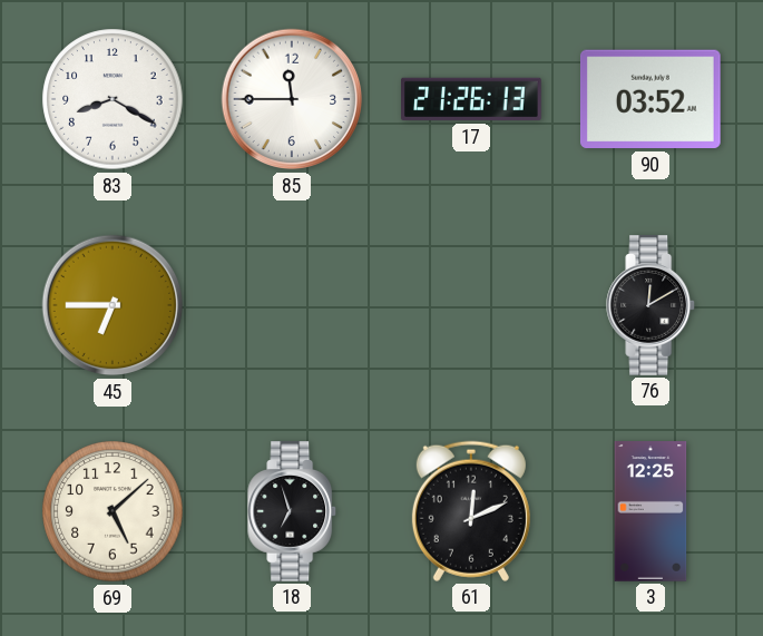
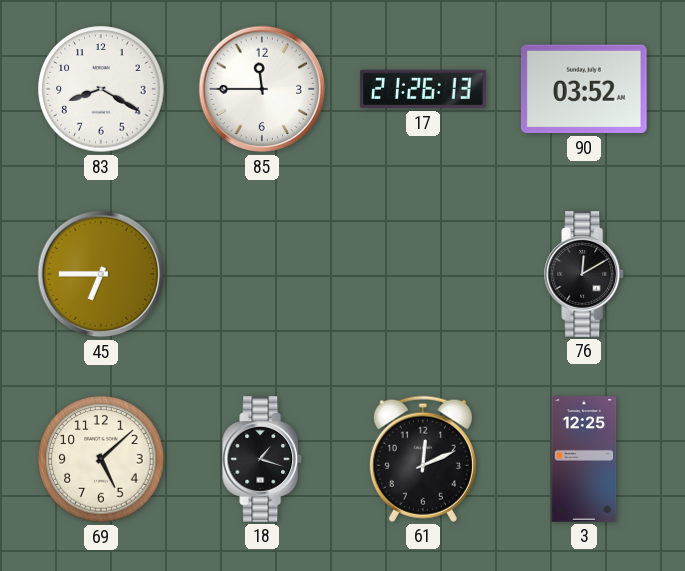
18: 6:57 -> 1:18
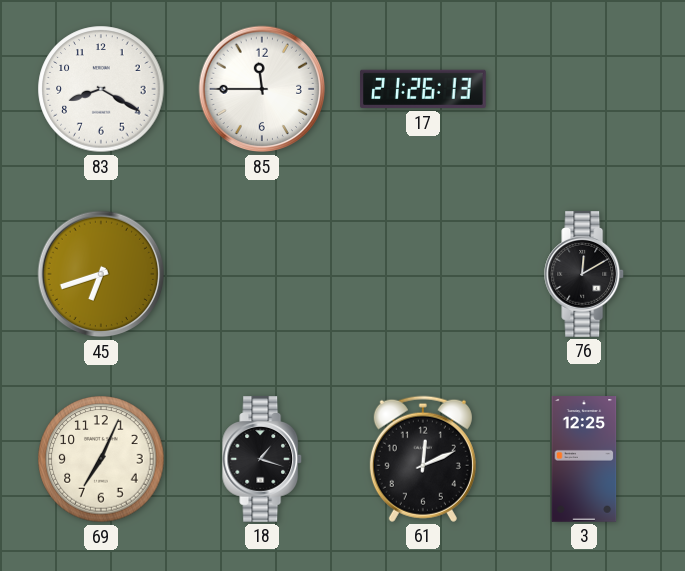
90: 03:52 -> none
45: 6:45 -> 6:42
69: 5:08 -> 7:04
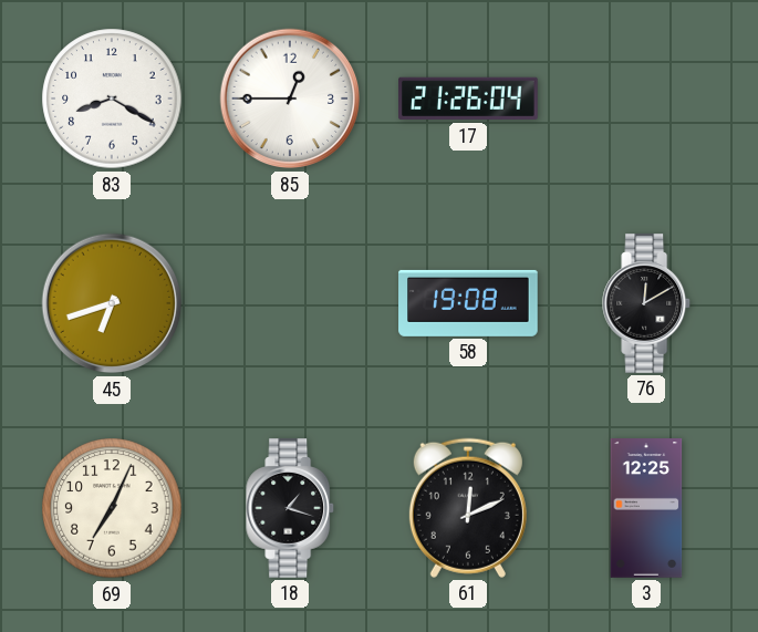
85: 11:45 -> 12:45
17: 21:26:13 -> 21:26:04
58: none -> 19:08
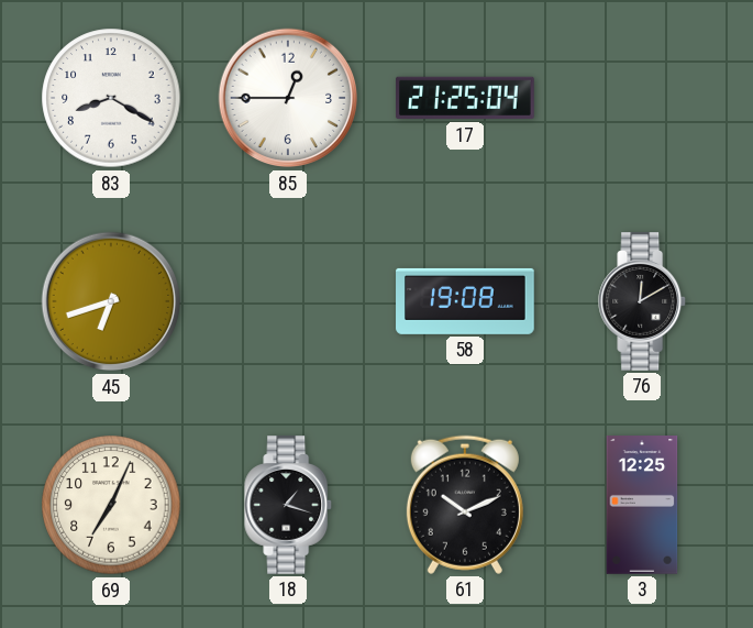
17: 21:26 -> 21:25
61: 12:11 -> 10:11
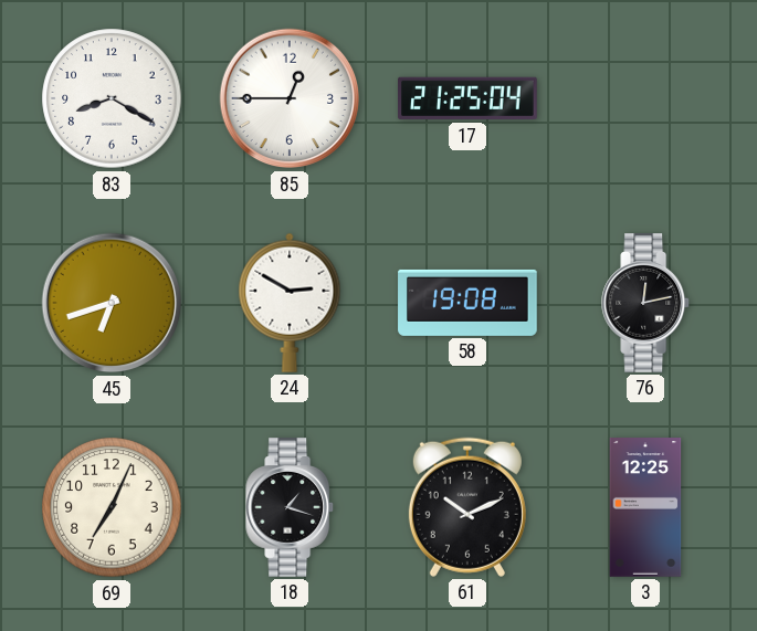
24: none -> 2:50
76: 12:10 -> 12:13
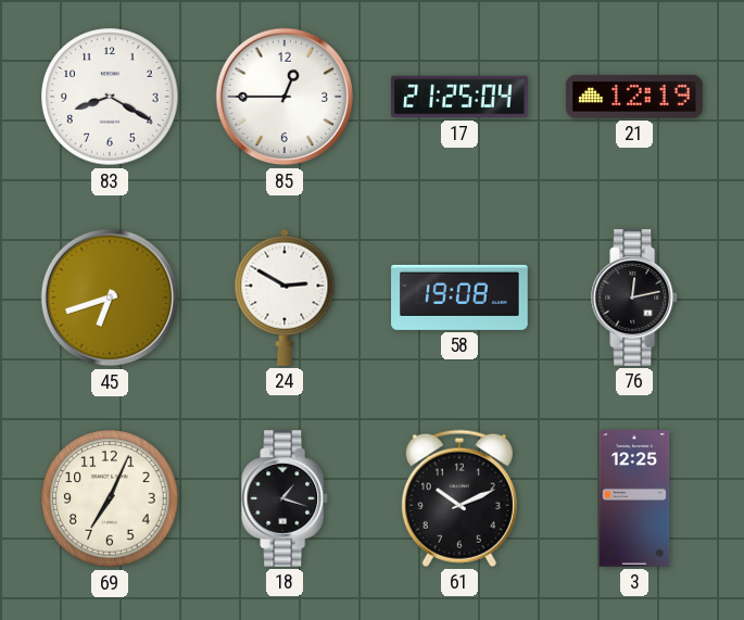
21: none -> 12:19
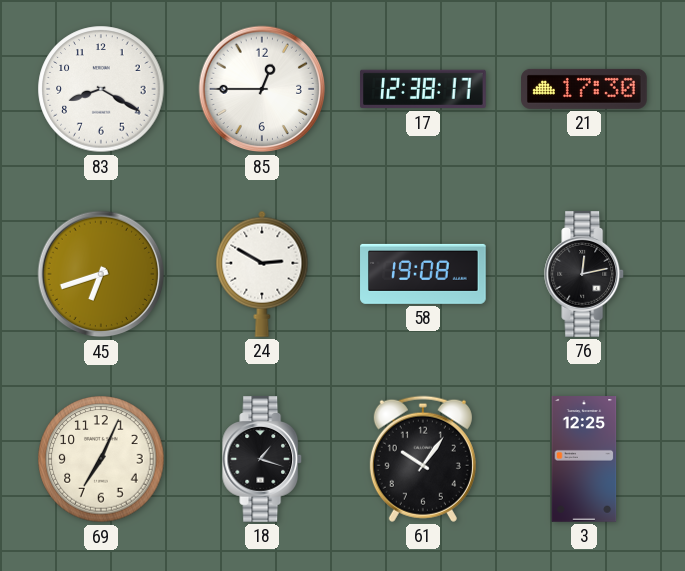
17: 21:25 -> 12:38
21: 12:19 -> 17:30
61: 10:11 -> 10:06
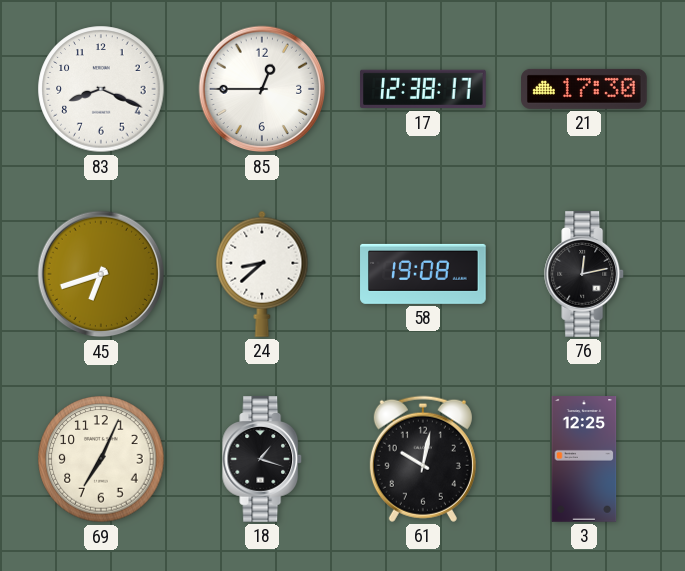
83: 8:20 -> 8:19
24: 2:50 -> 8:38
61: 10:06 -> 10:02
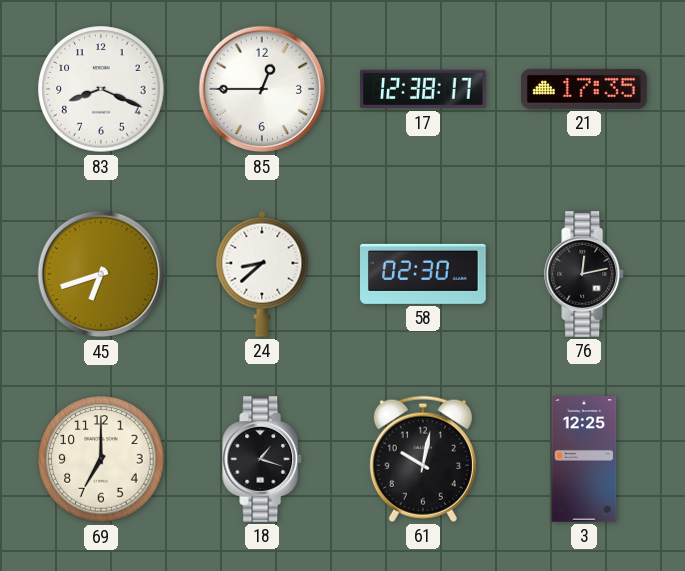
21: 17:30 -> 17:35
58: 19:08 -> 02:30
69: 7:04 -> 7:00
